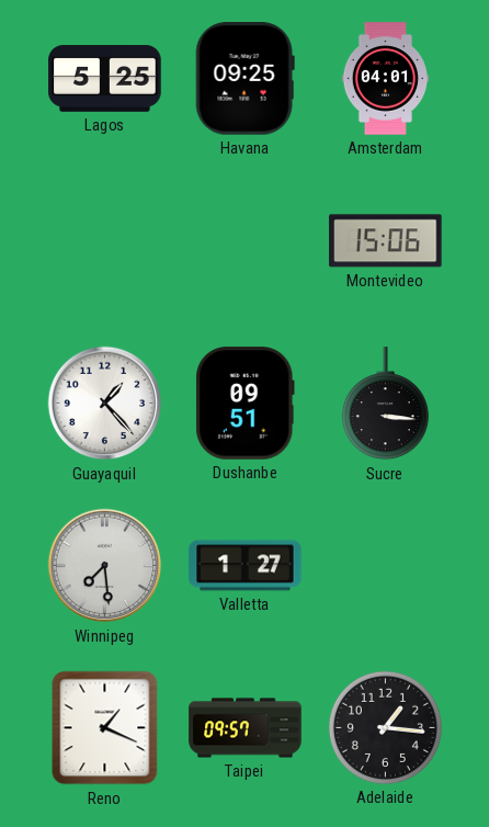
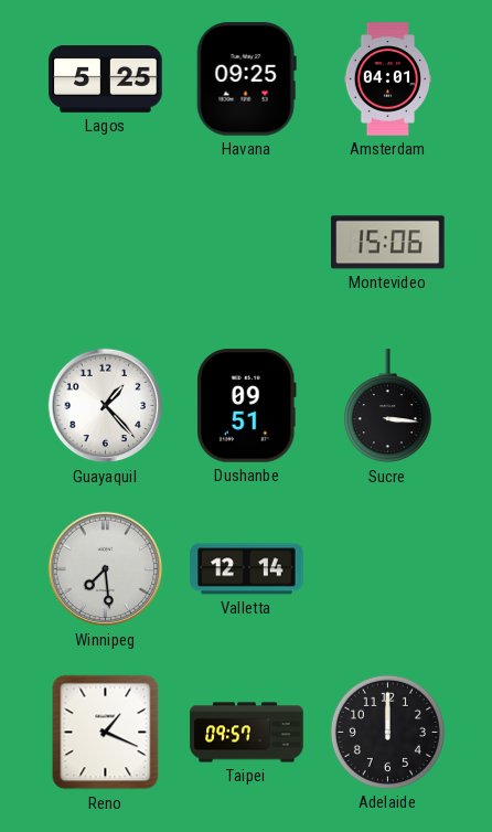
Valletta: 1:27 -> 12:14
Adelaide: 1:16 -> 12:00
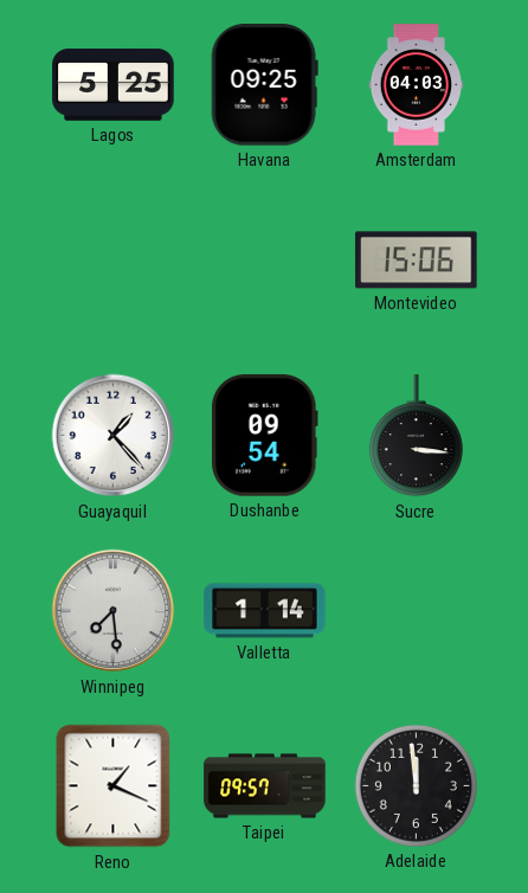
Amsterdam: 04:01 -> 04:03
Dushanbe: 09:51 -> 09:54
Valletta: 12:14 -> 1:14
Adelaide: 12:00 -> 11:59
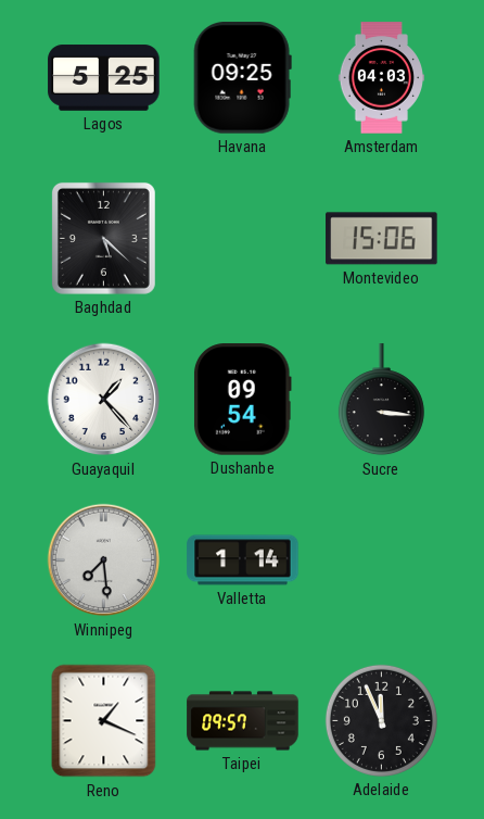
Baghdad: none -> 5:22
Adelaide: 11:59 -> 11:56
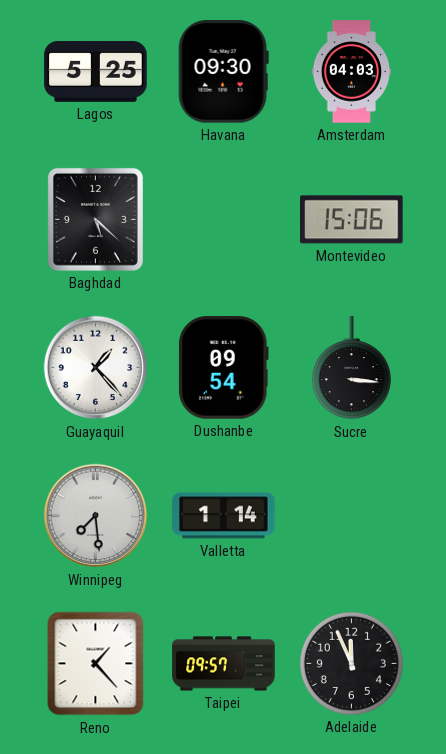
Havana: 09:25 -> 09:30
Reno: 1:19 -> 1:23
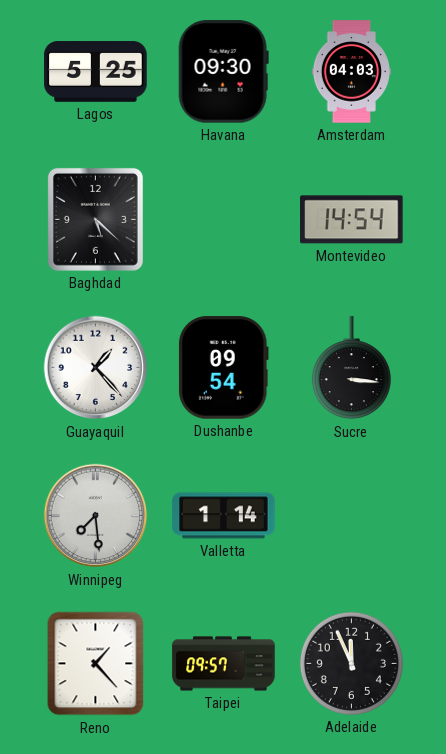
Montevideo: 15:06 -> 14:54
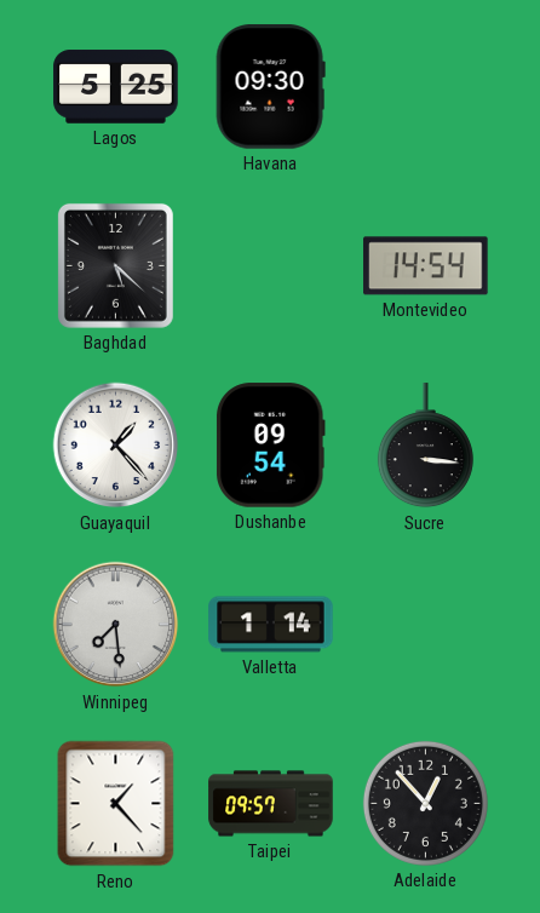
Amsterdam: 04:03 -> none
Adelaide: 11:56 -> 12:53
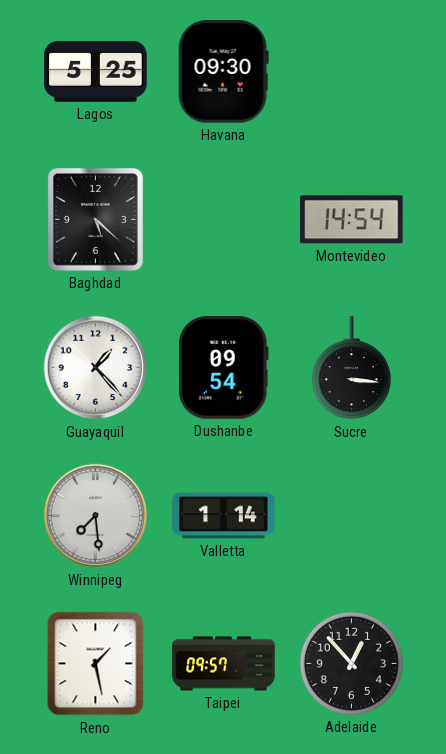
Reno: 1:23 -> 1:28
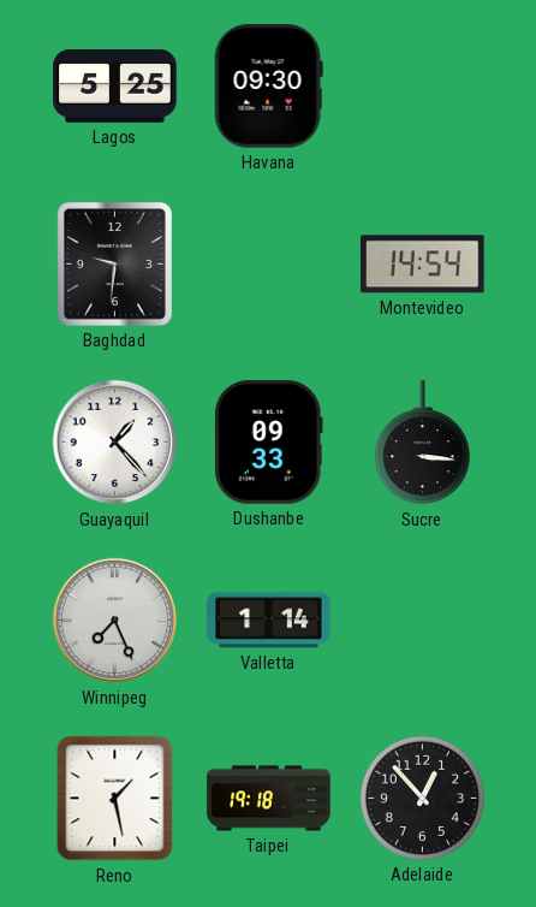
Baghdad: 5:22 -> 9:31
Dushanbe: 09:54 -> 09:33
Winnipeg: 7:29 -> 7:26
Taipei: 09:57 -> 19:18
